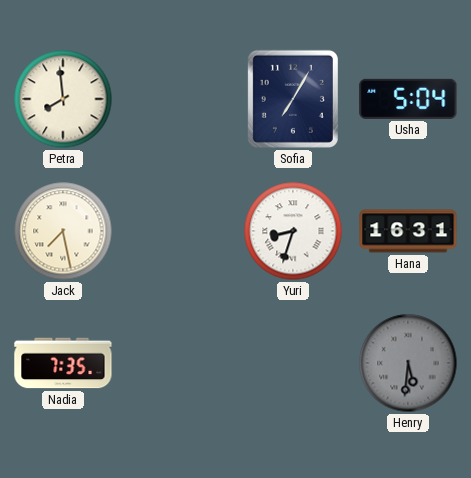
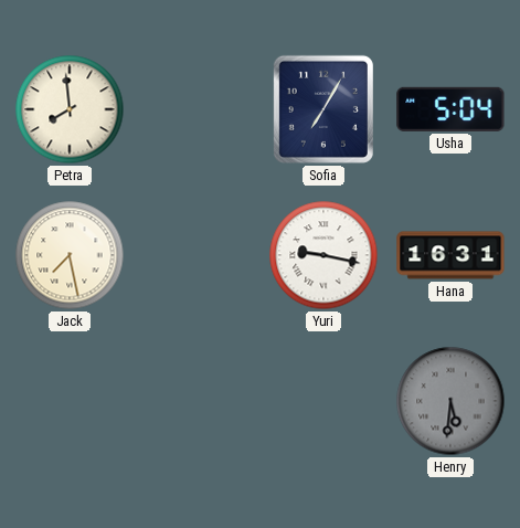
Yuri: 8:33 -> 9:17
Nadia: 7:35 -> none
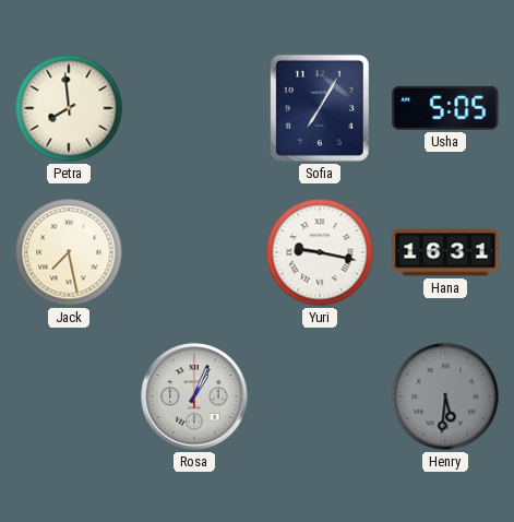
Usha: 5:04 -> 5:05
Rosa: none -> 1:04
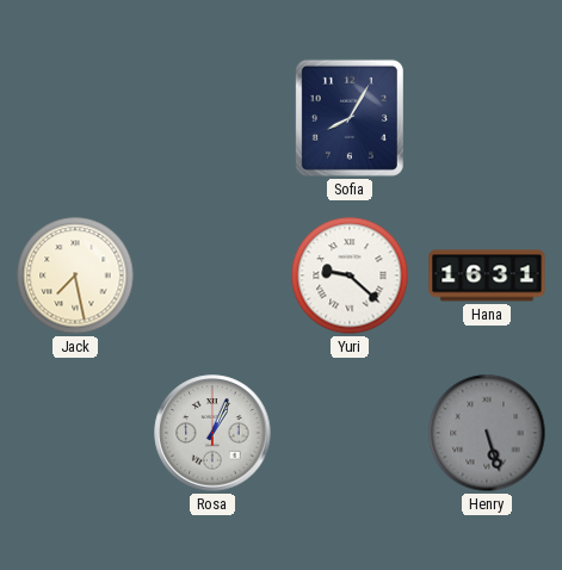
Petra: 7:59 -> none
Sofia: 7:05 -> 8:05
Usha: 5:05 -> none
Yuri: 9:17 -> 9:22
Henry: 5:31 -> 5:27
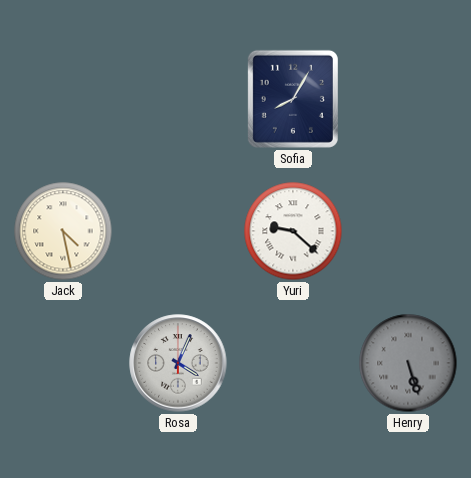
Jack: 7:28 -> 4:28
Hana: 16:31 -> none
Rosa: 1:04 -> 4:04
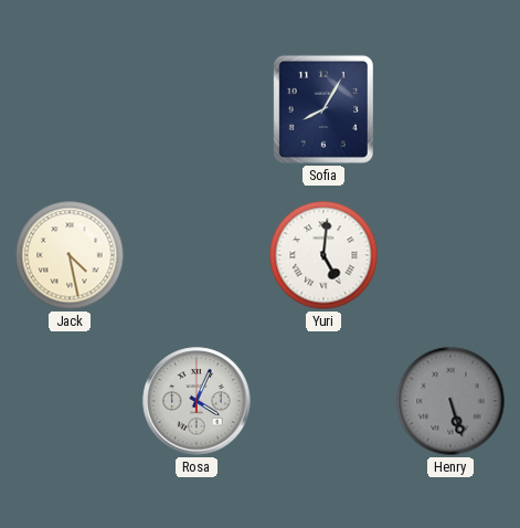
Yuri: 9:22 -> 5:01
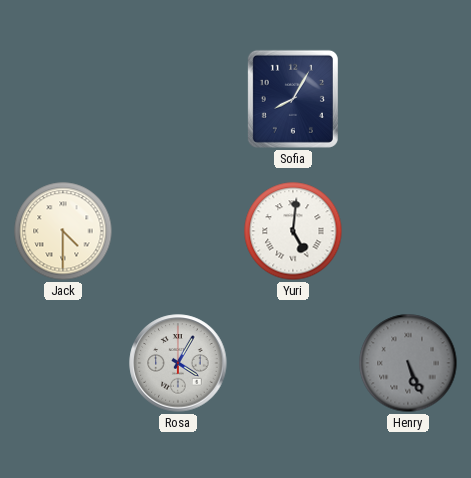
Jack: 4:28 -> 4:30
Rosa: 4:04 -> 4:05
Henry: 5:27 -> 5:26
